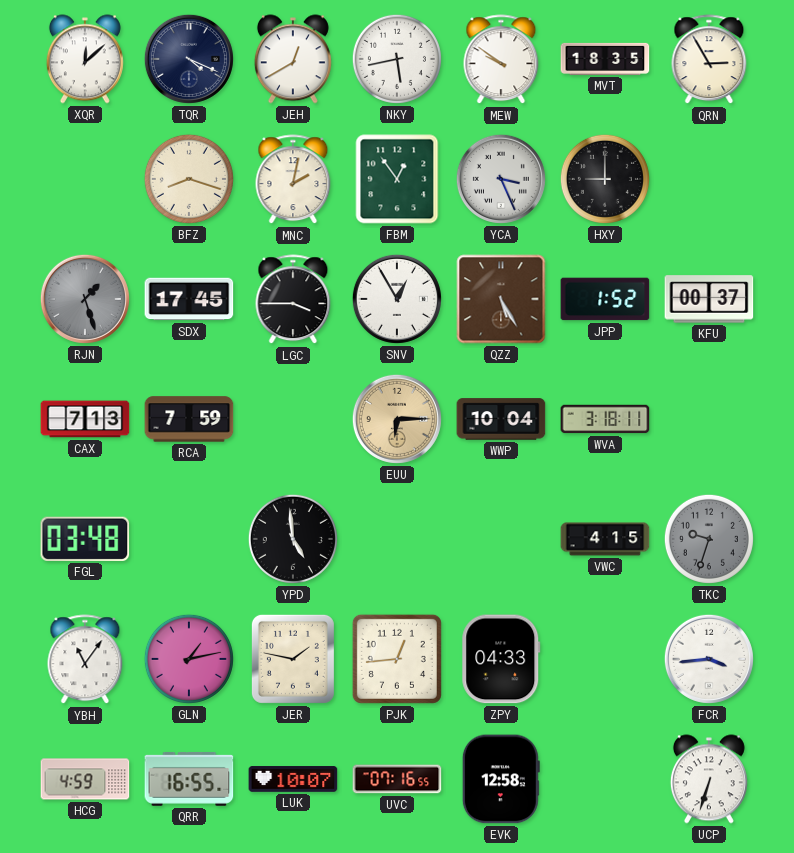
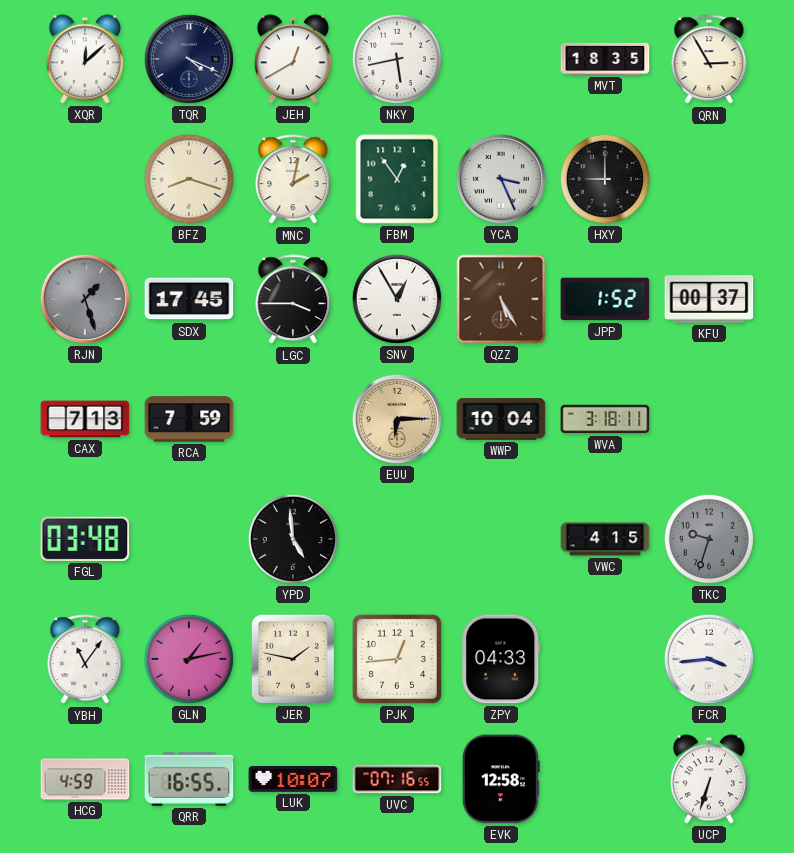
MEW: 9:51 -> none
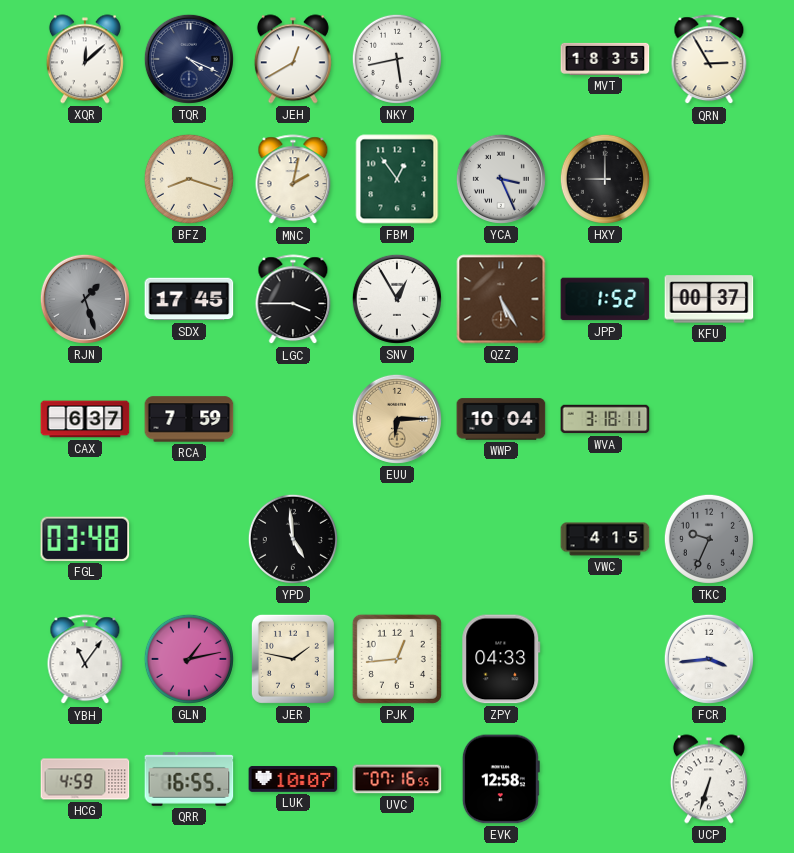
CAX: 7:13 -> 6:37
TKC: 9:33 -> 9:34
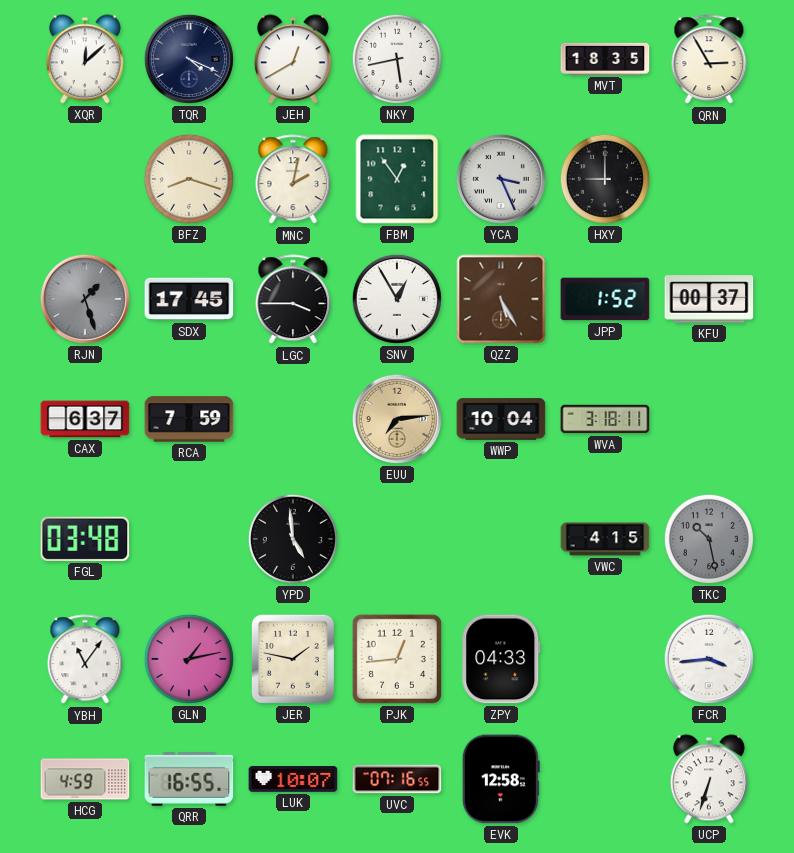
EUU: 6:15 -> 7:14
TKC: 9:34 -> 10:28
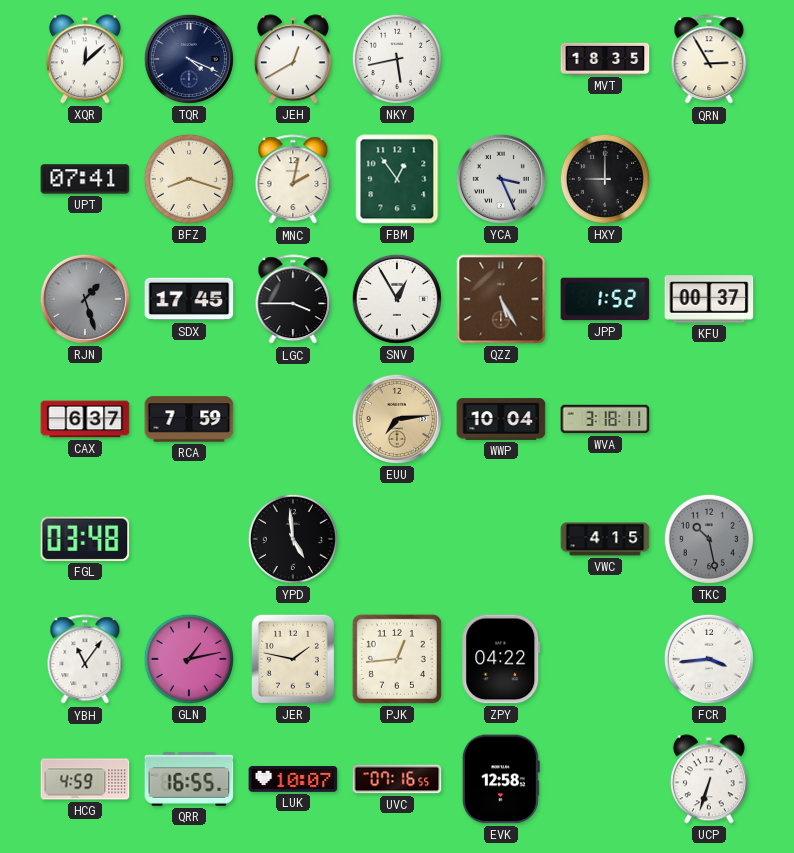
UPT: none -> 07:41
ZPY: 04:33 -> 04:22
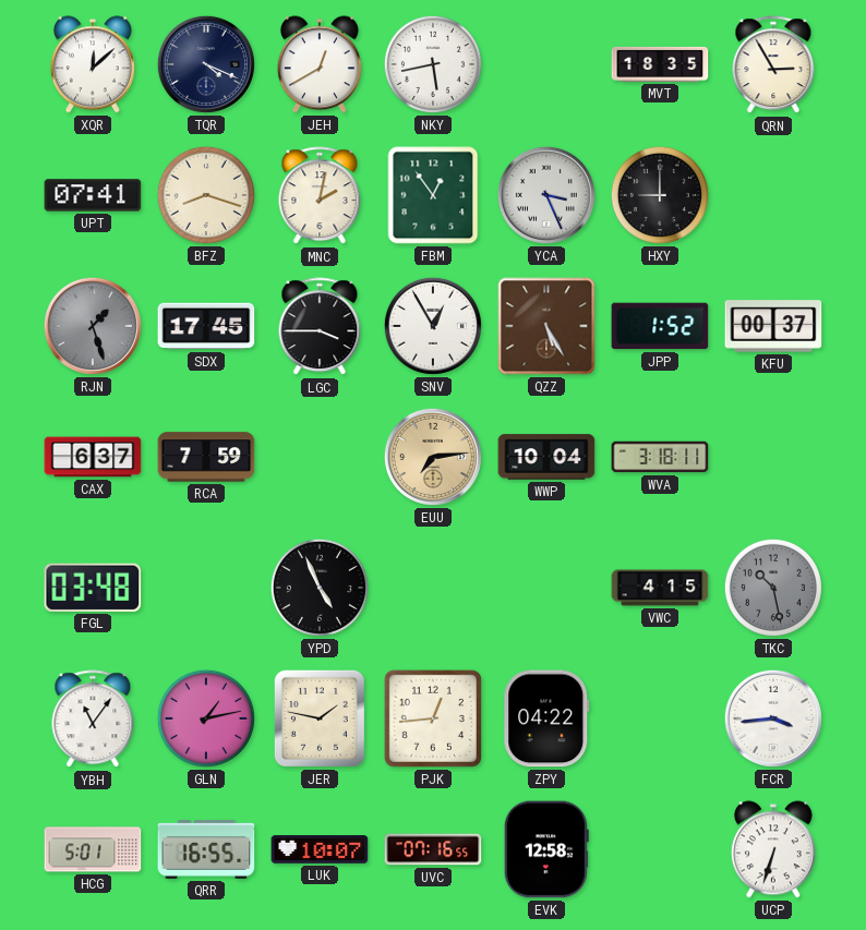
YPD: 4:59 -> 4:56
HCG: 4:59 -> 5:01
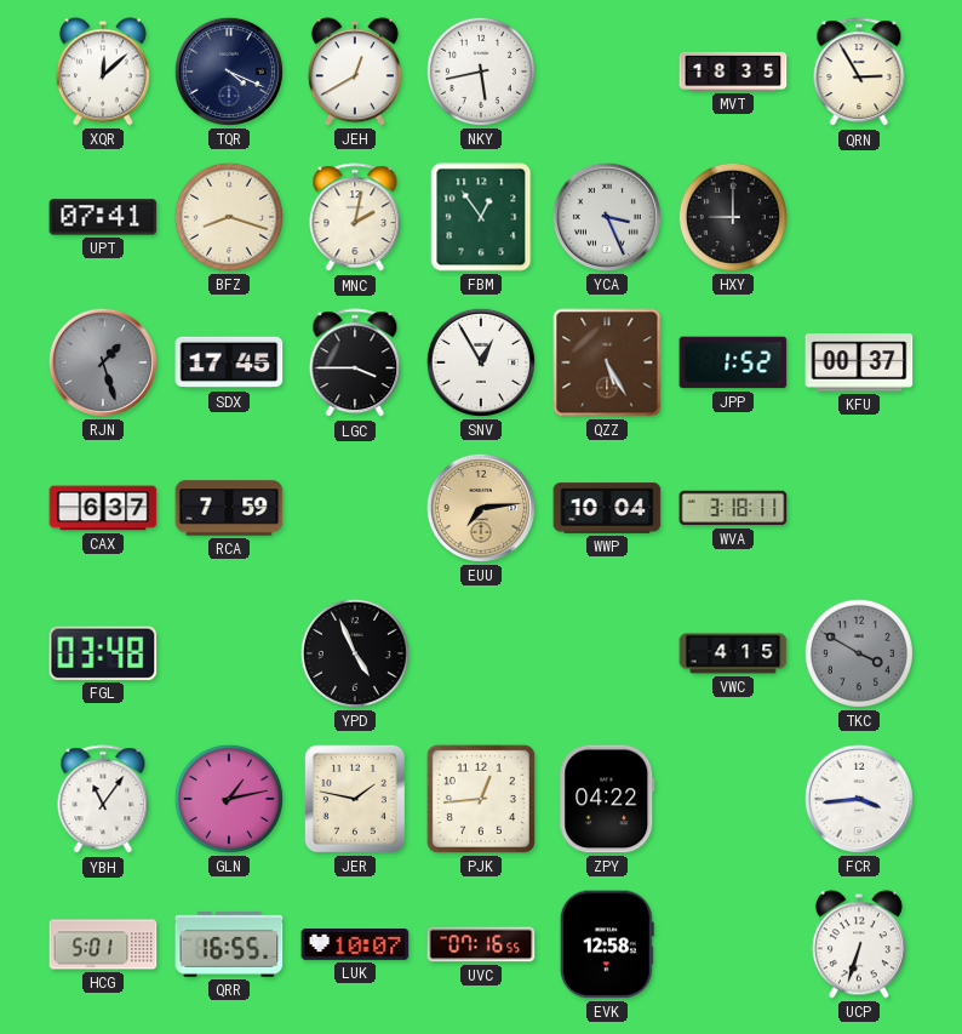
TKC: 10:28 -> 3:50
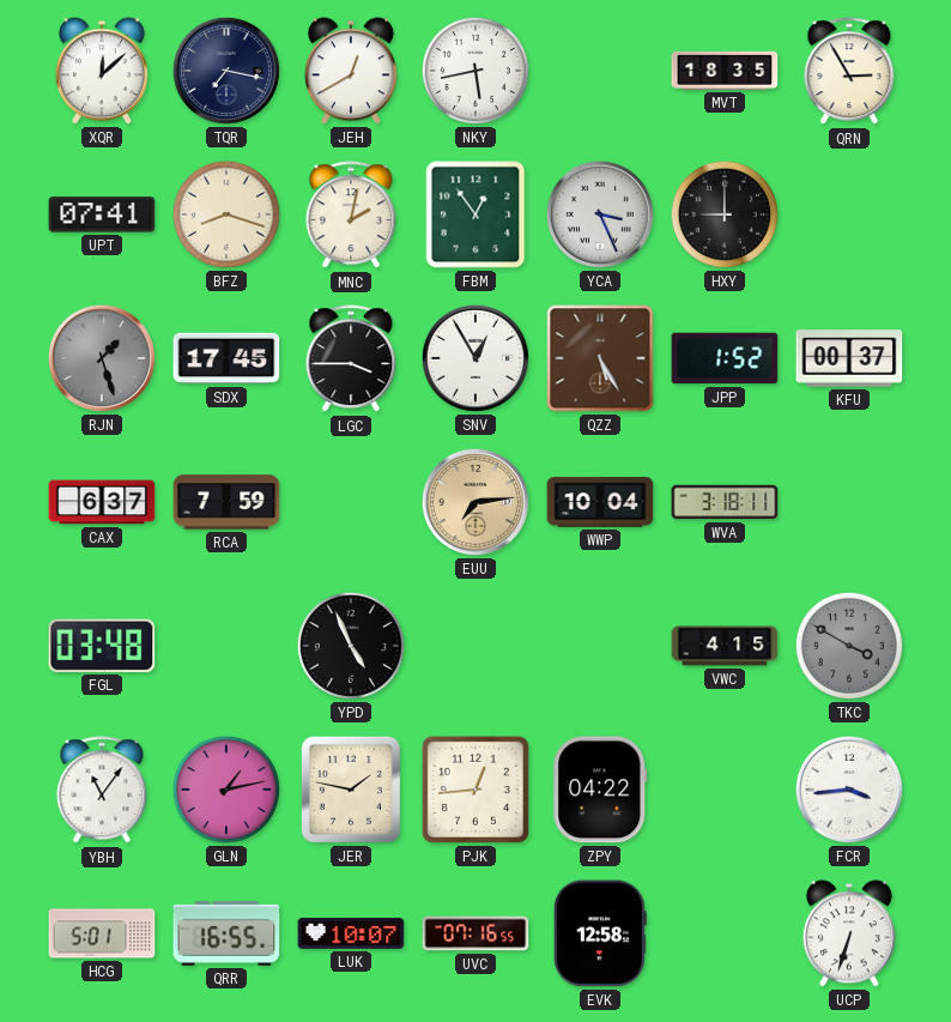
TQR: 4:19 -> 7:17
